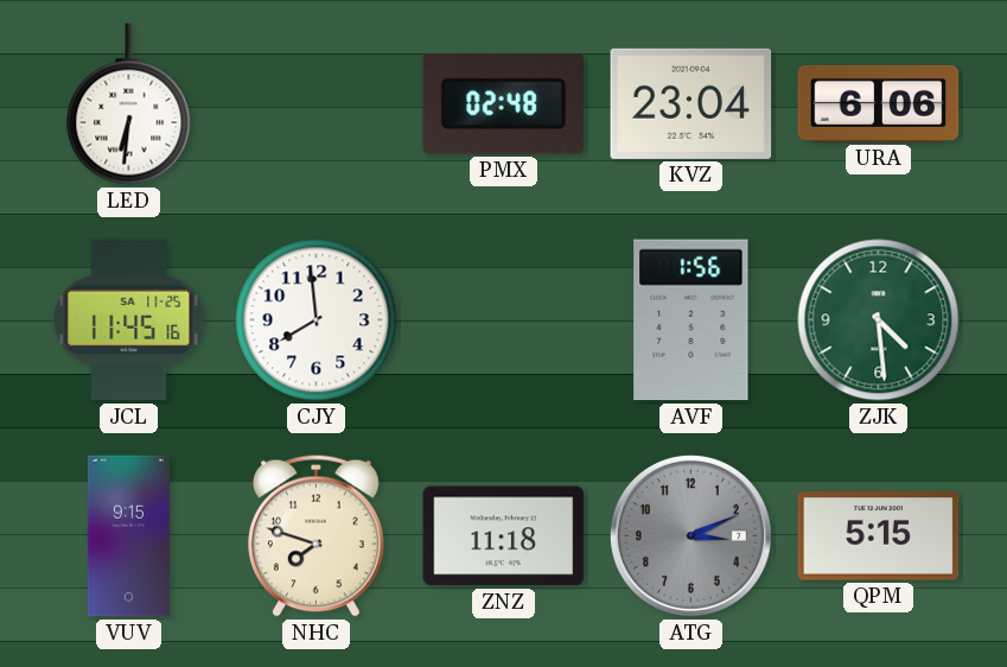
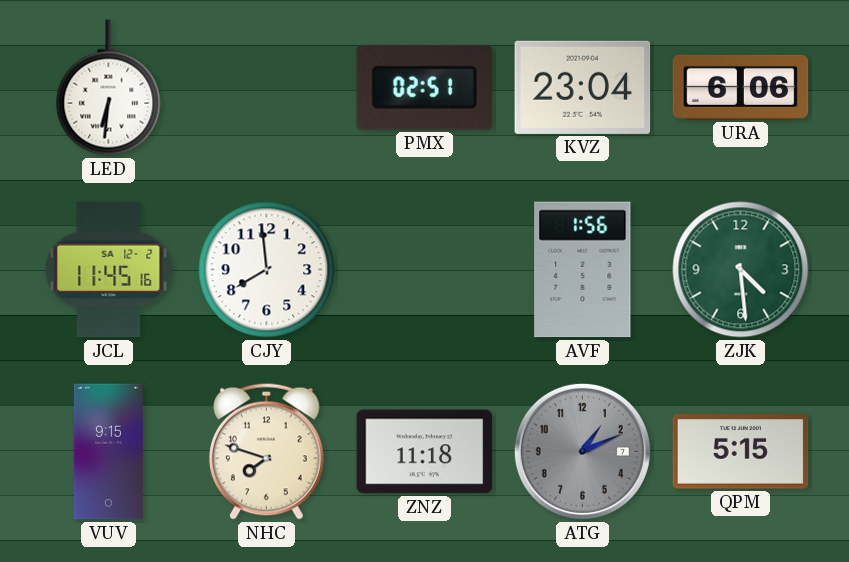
PMX: 02:48 -> 02:51
JCL date: SA 11-25 -> SA 12-2
ATG: 3:11 -> 1:11
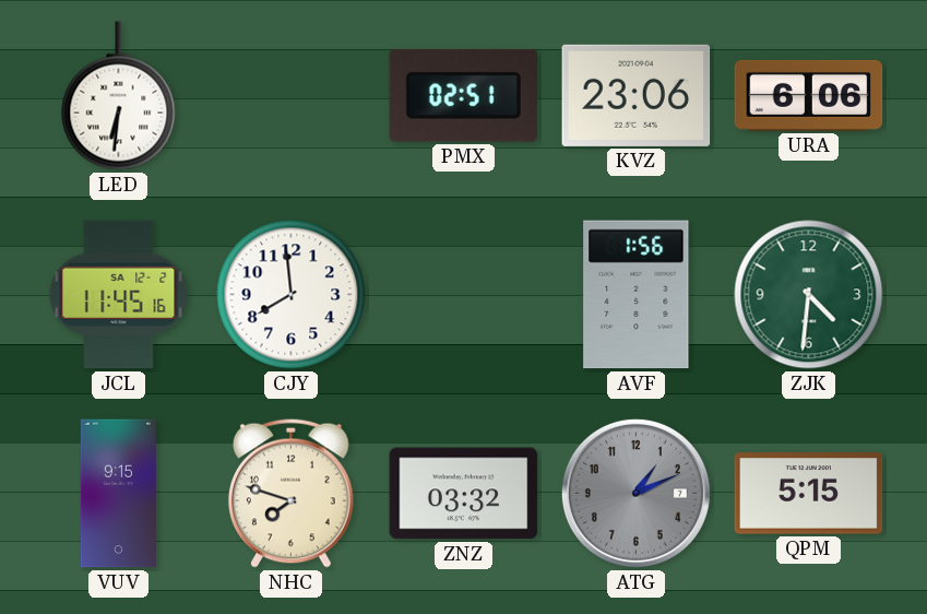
KVZ: 23:04 -> 23:06
ZJK: 4:29 -> 4:31
ZNZ: 11:18 -> 03:32
